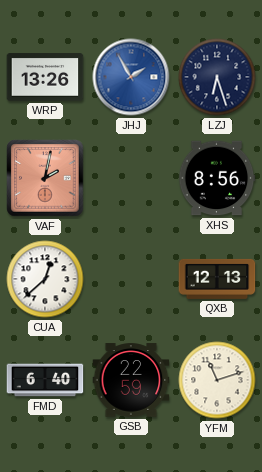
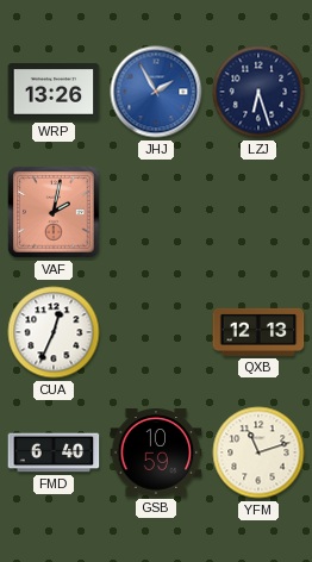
XHS: 8:56 -> none
CUA: 12:38 -> 12:34
GSB: 22:59 -> 10:59
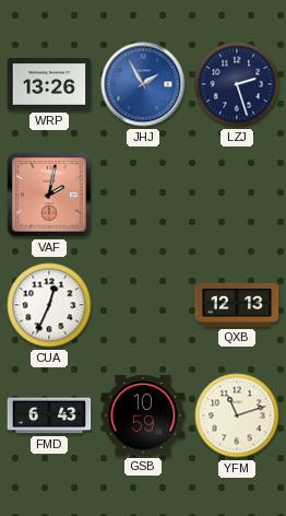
LZJ: 6:27 -> 2:27
FMD: 6:40 -> 6:43
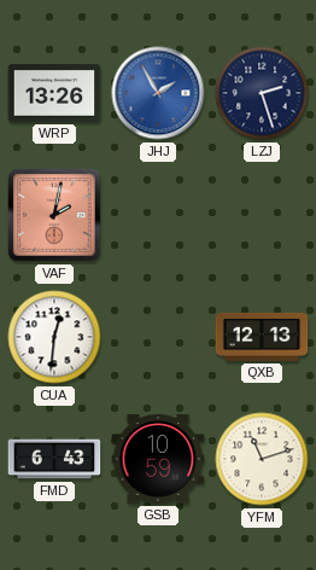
CUA: 12:34 -> 12:31
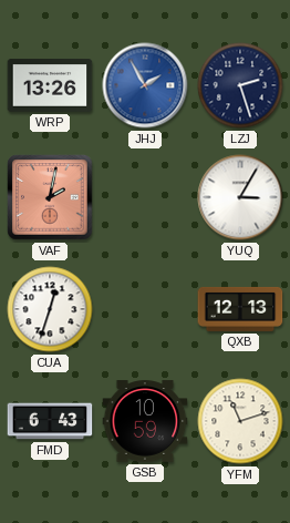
YUQ: none -> 3:05
CUA: 12:31 -> 12:33
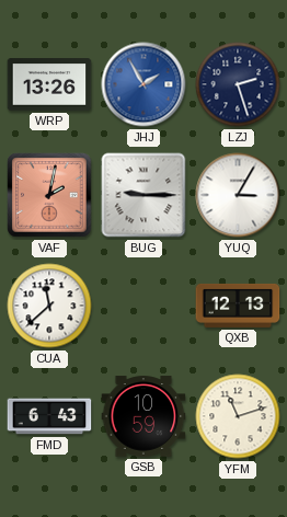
BUG: none -> 9:15
CUA: 12:33 -> 11:38
